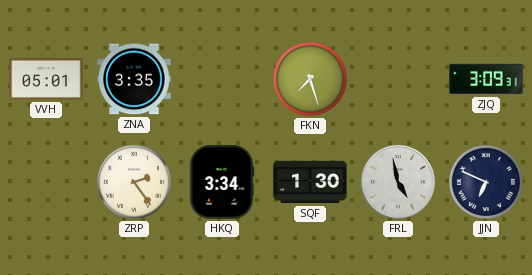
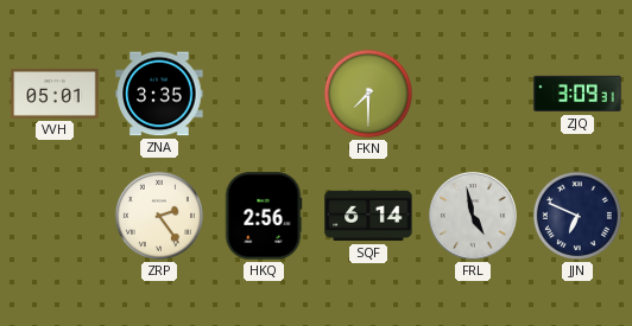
FKN: 7:27 -> 7:30
HKQ: 3:34 -> 2:56
SQF: 1:30 -> 6:14
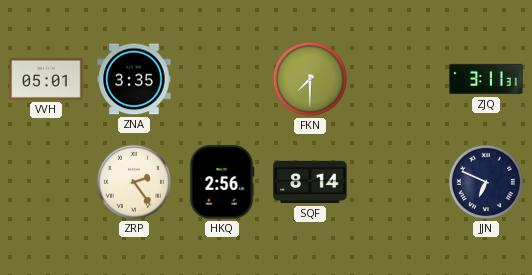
ZJQ: 3:09 -> 3:11
SQF: 6:14 -> 8:14
FRL: 4:58 -> none
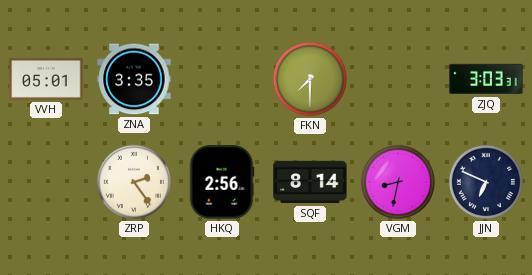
ZJQ: 3:11 -> 3:03
VGM: none -> 8:32
